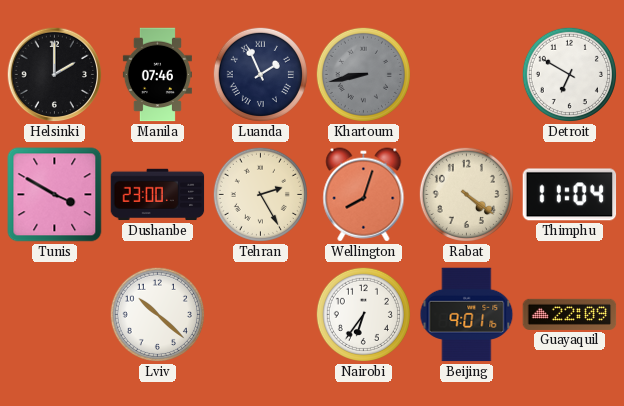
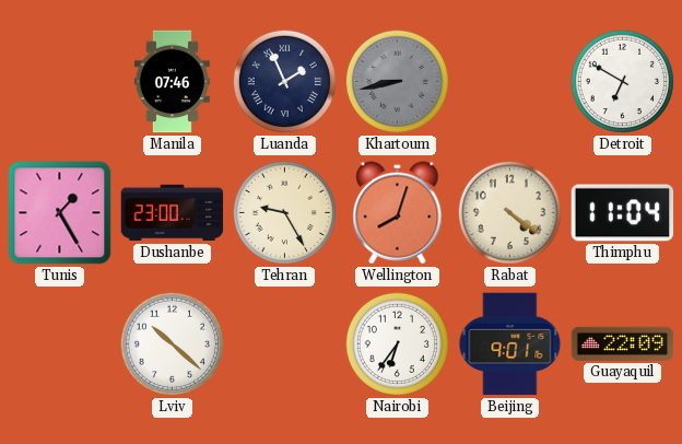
Helsinki: 2:00 -> none
Tunis: 3:50 -> 1:25
Tehran: 2:25 -> 9:25
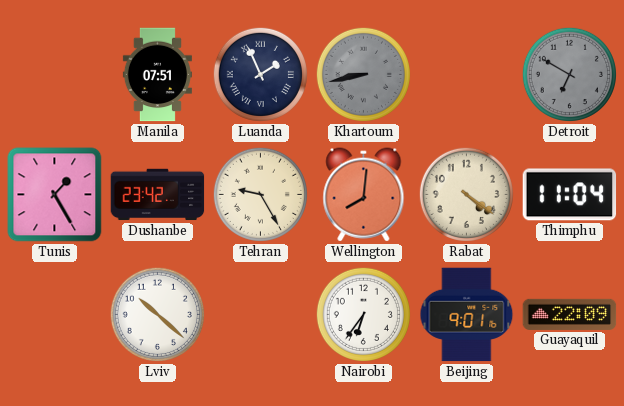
Manila: 07:46 -> 07:51
Detroit dial: white -> grey
Dushanbe: 23:00 -> 23:42
Wellington: 8:03 -> 8:01
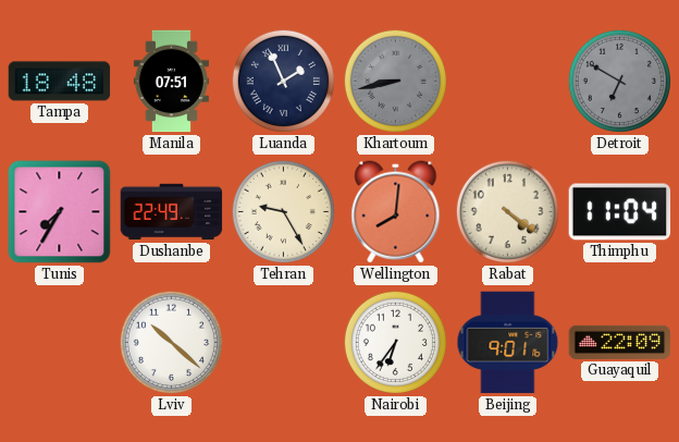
Tampa: none -> 18:48
Tunis: 1:25 -> 7:35
Dushanbe: 23:42 -> 22:49
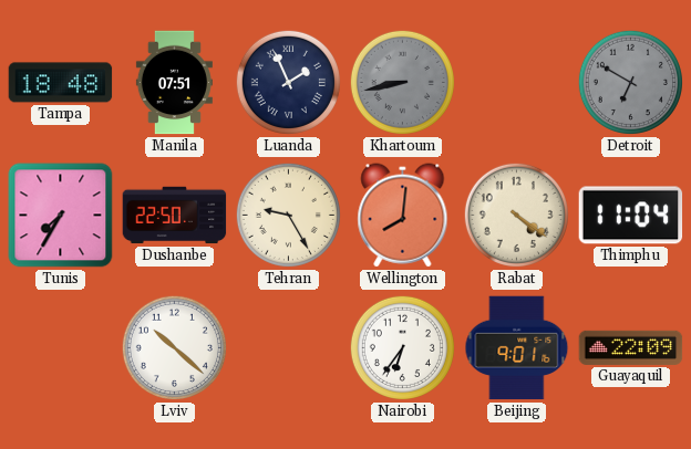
Dushanbe: 22:49 -> 22:50
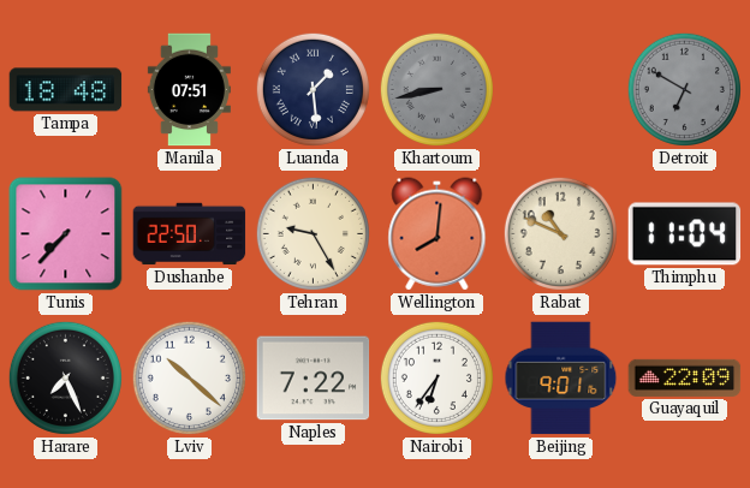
Luanda: 1:56 -> 1:29
Tunis: 7:35 -> 7:37
Rabat: 4:21 -> 10:49
Harare: none -> 7:26
Naples: none -> 7:22
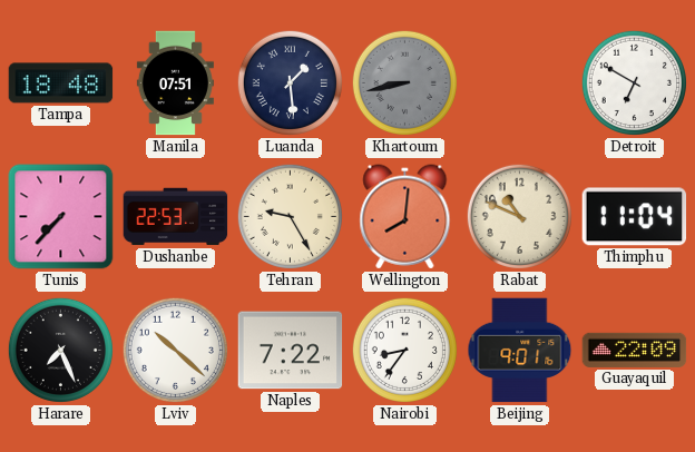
Detroit dial: grey -> white
Dushanbe: 22:50 -> 22:53
Nairobi: 6:36 -> 8:36
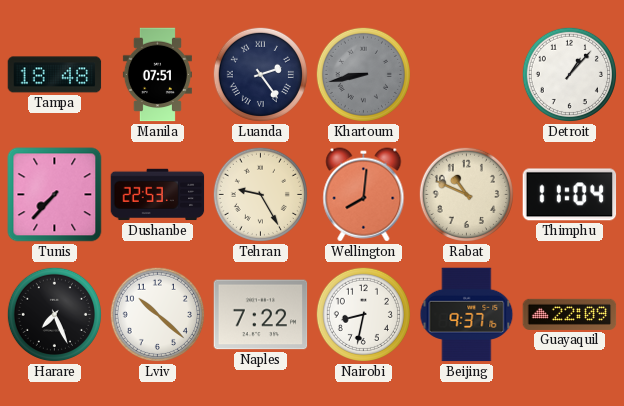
Luanda: 1:29 -> 2:24
Detroit: 6:50 -> 1:07
Nairobi: 8:36 -> 8:32
Beijing: 9:01 -> 9:37
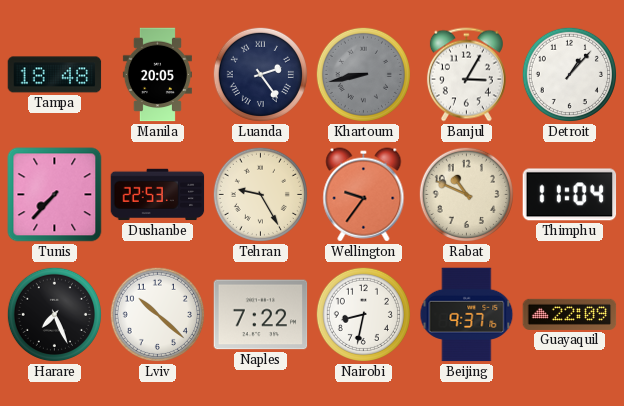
Manila: 07:51 -> 20:05
Banjul: none -> 3:05
Wellington: 8:01 -> 9:36
